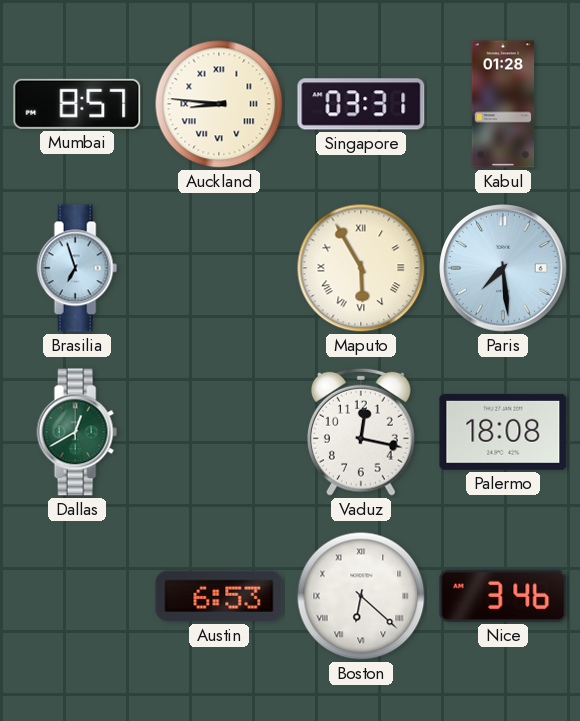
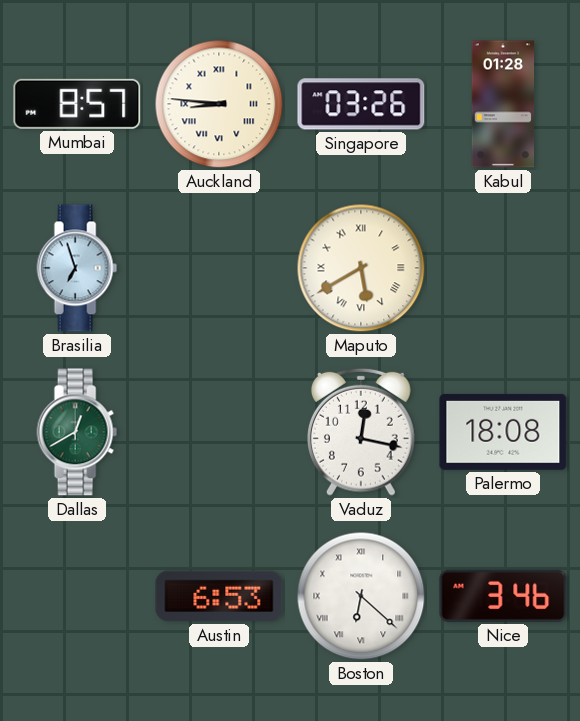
Singapore: 03:31 -> 03:26
Maputo: 5:55 -> 5:40
Paris: 7:29 -> none
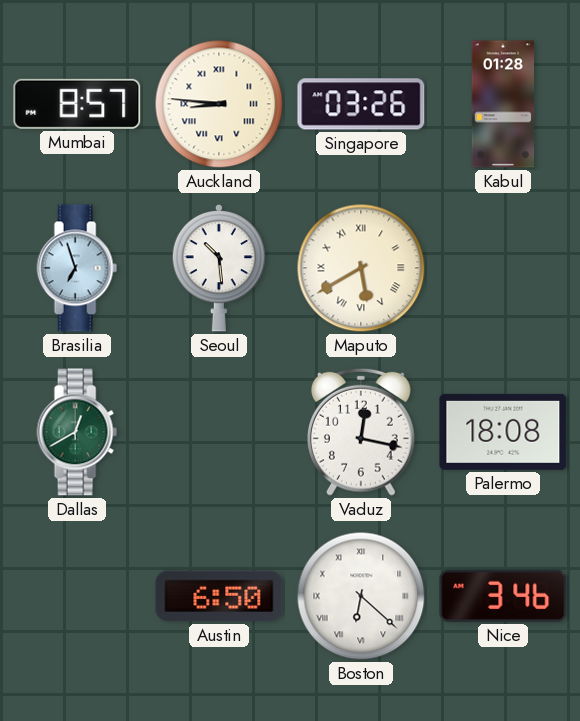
Seoul: none -> 10:29
Austin: 6:53 -> 6:50
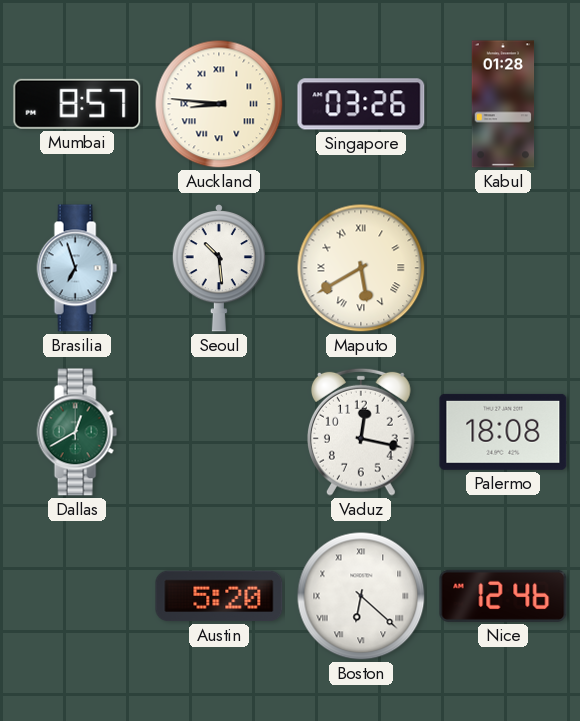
Austin: 6:50 -> 5:20
Nice: 3:46 -> 12:46
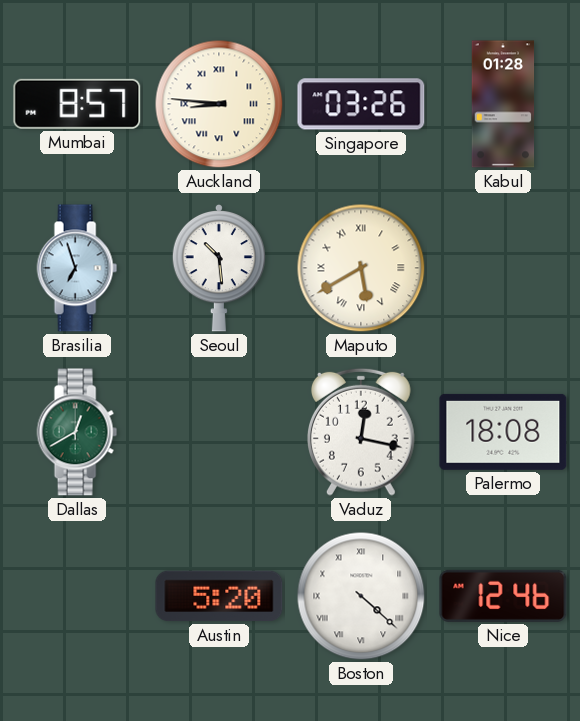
Boston: 6:22 -> 4:22
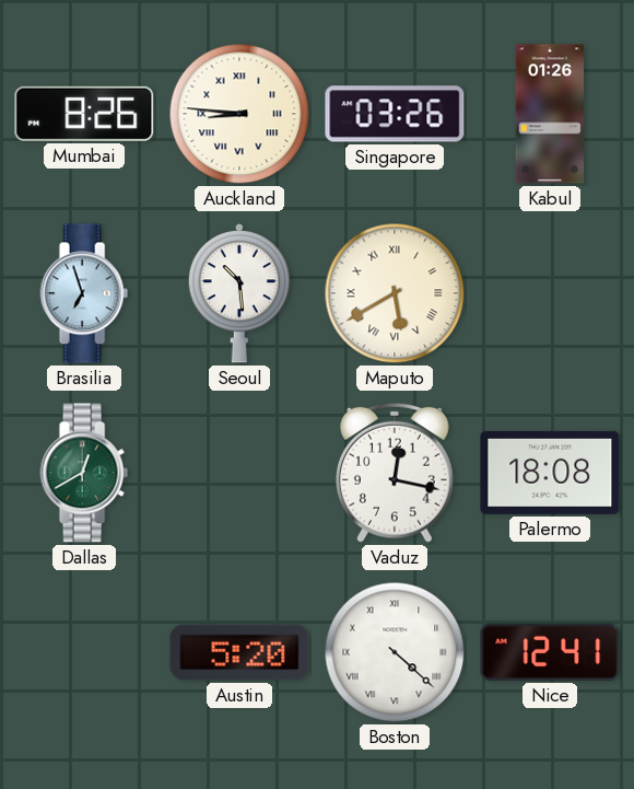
Mumbai: 8:57 -> 8:26
Kabul: 01:28 -> 01:26
Nice: 12:46 -> 12:41
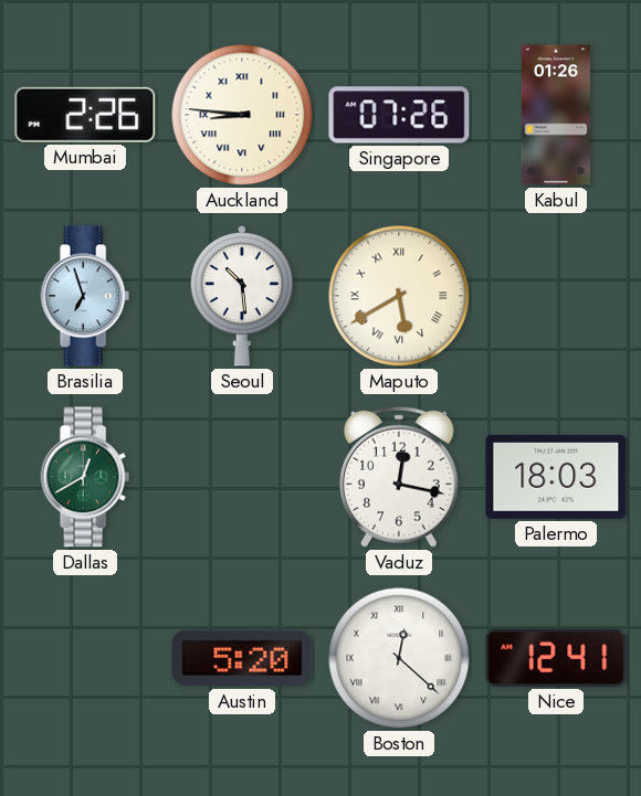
Mumbai: 8:26 -> 2:26
Singapore: 03:26 -> 07:26
Palermo: 18:08 -> 18:03
Boston: 4:22 -> 12:22
